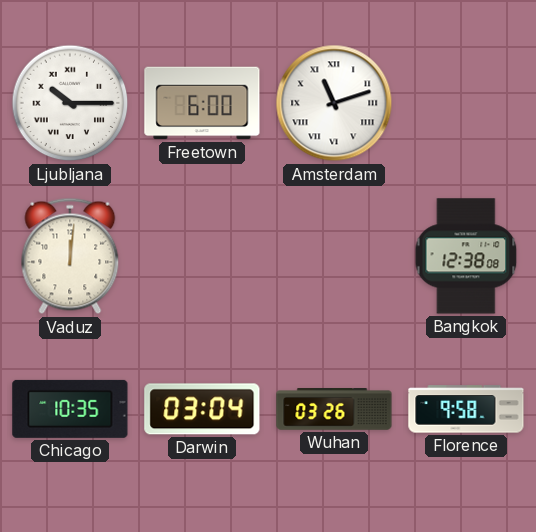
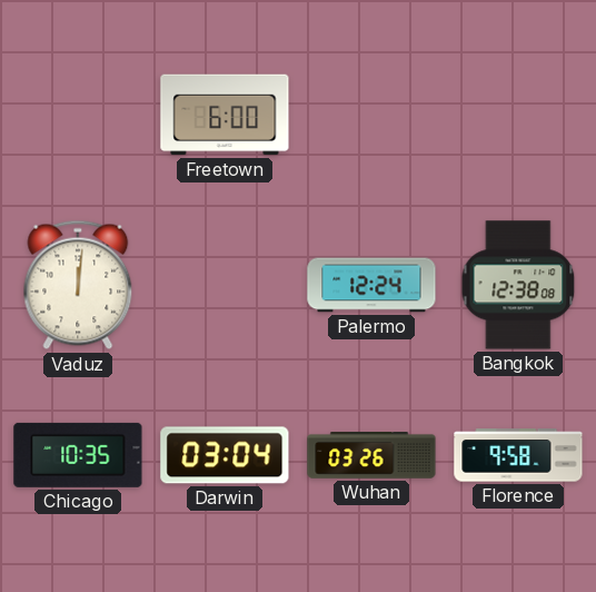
Ljubljana: 10:15 -> none
Amsterdam: 11:12 -> none
Palermo: none -> 12:24
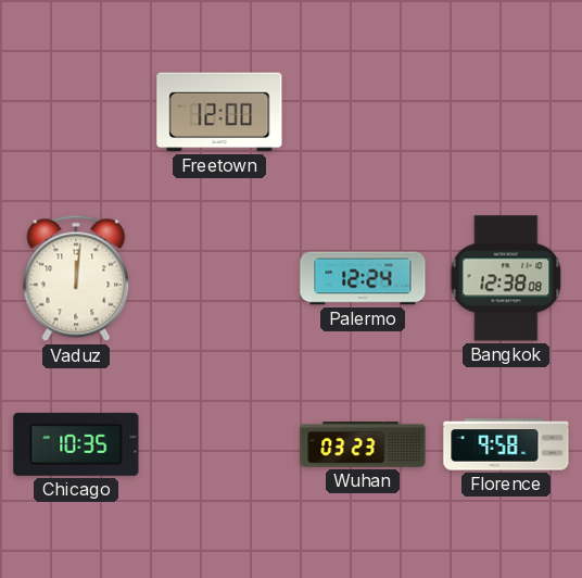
Freetown: 6:00 -> 12:00
Darwin: 03:04 -> none
Wuhan: 03:26 -> 03:23
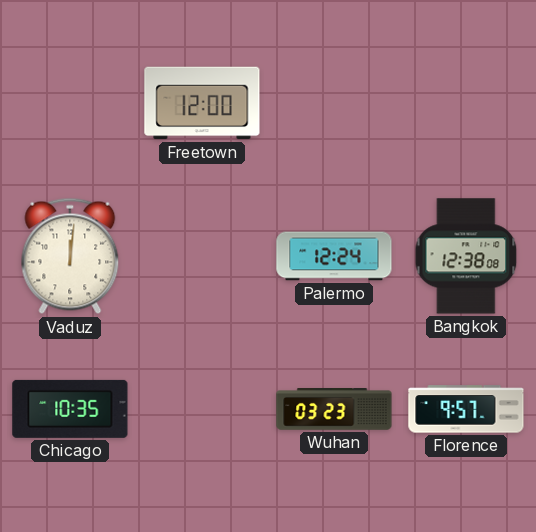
Florence: 9:58 -> 9:57
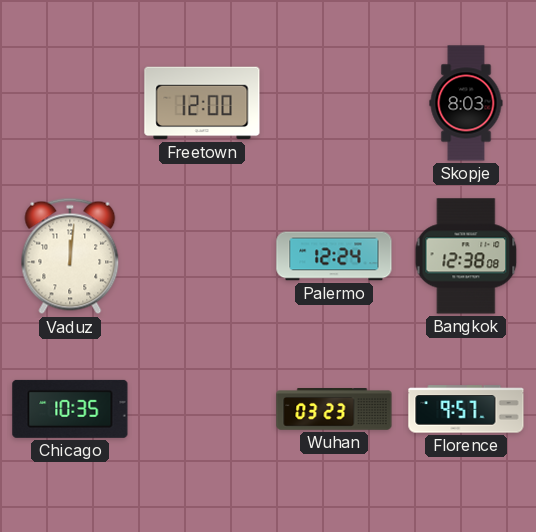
Skopje: none -> 8:03
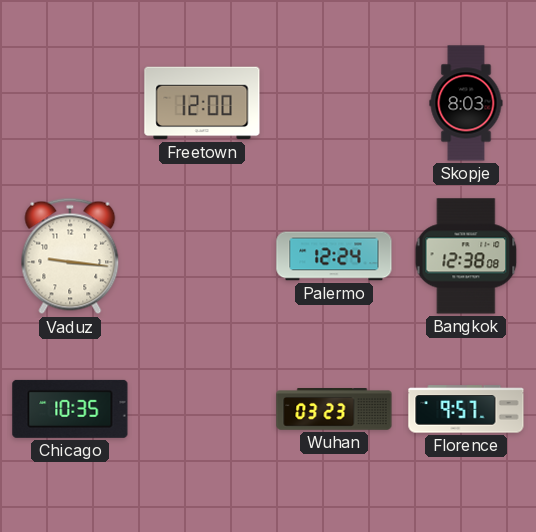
Vaduz: 12:01 -> 9:16
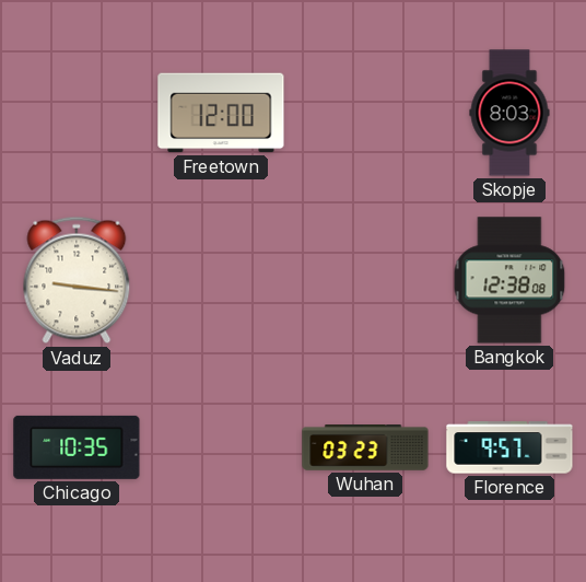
Palermo: 12:24 -> none
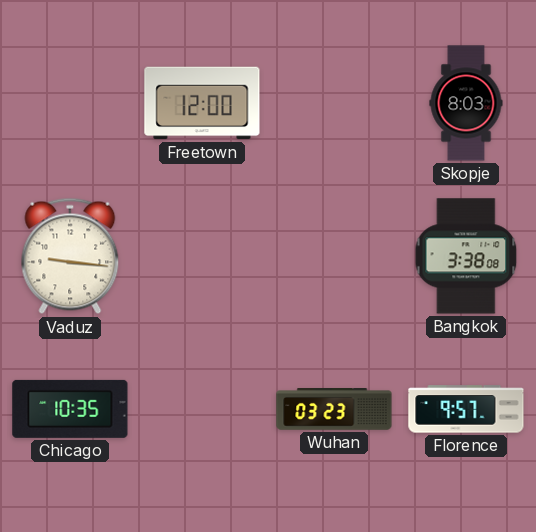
Bangkok: 12:38 -> 3:38
